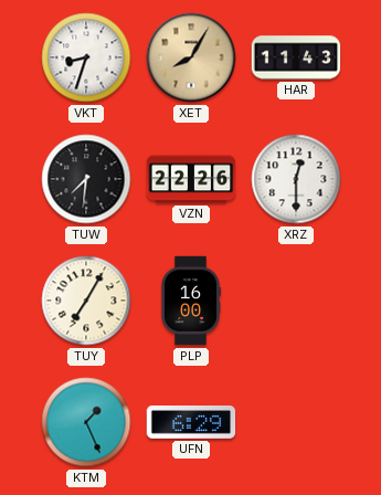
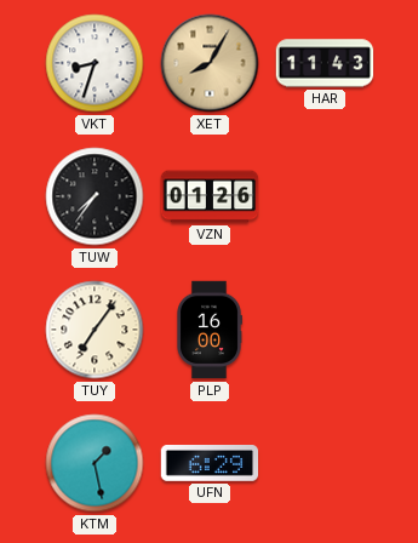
TUW: 7:31 -> 7:36
VZN: 22:26 -> 01:26
XRZ: 12:30 -> none
TUY: 7:05 -> 7:06
KTM: 1:26 -> 1:28
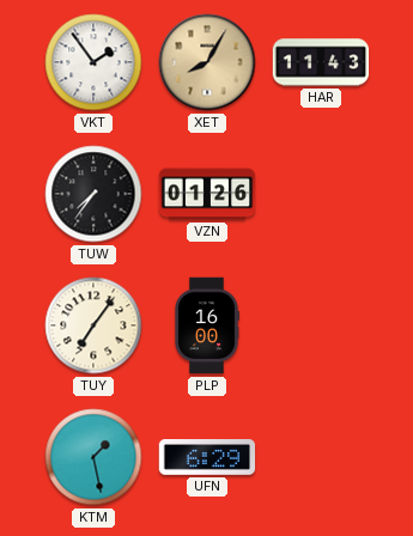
VKT: 8:33 -> 1:54
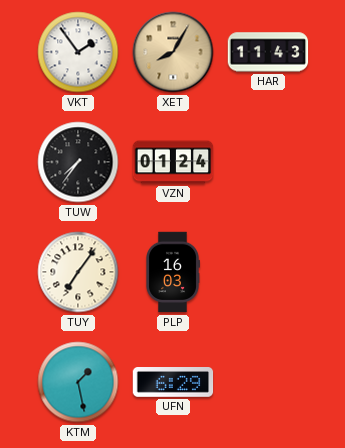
VZN: 01:26 -> 01:24
PLP: 16:00 -> 16:03
